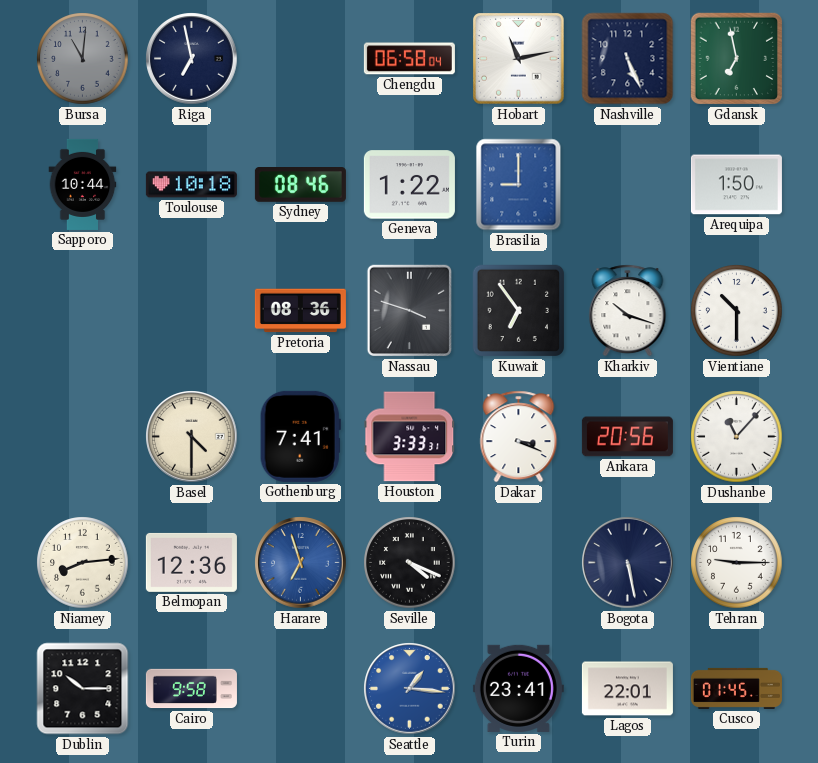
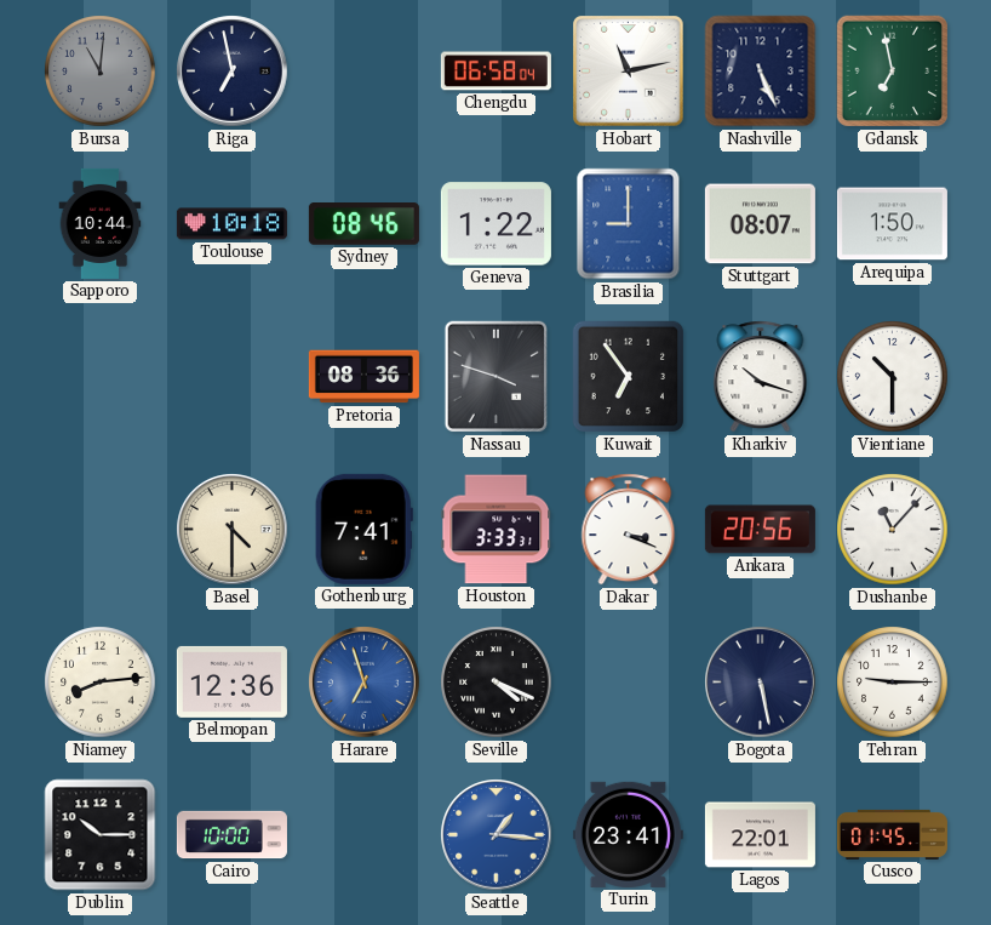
Stuttgart: none -> 08:07
Cairo: 9:58 -> 10:00
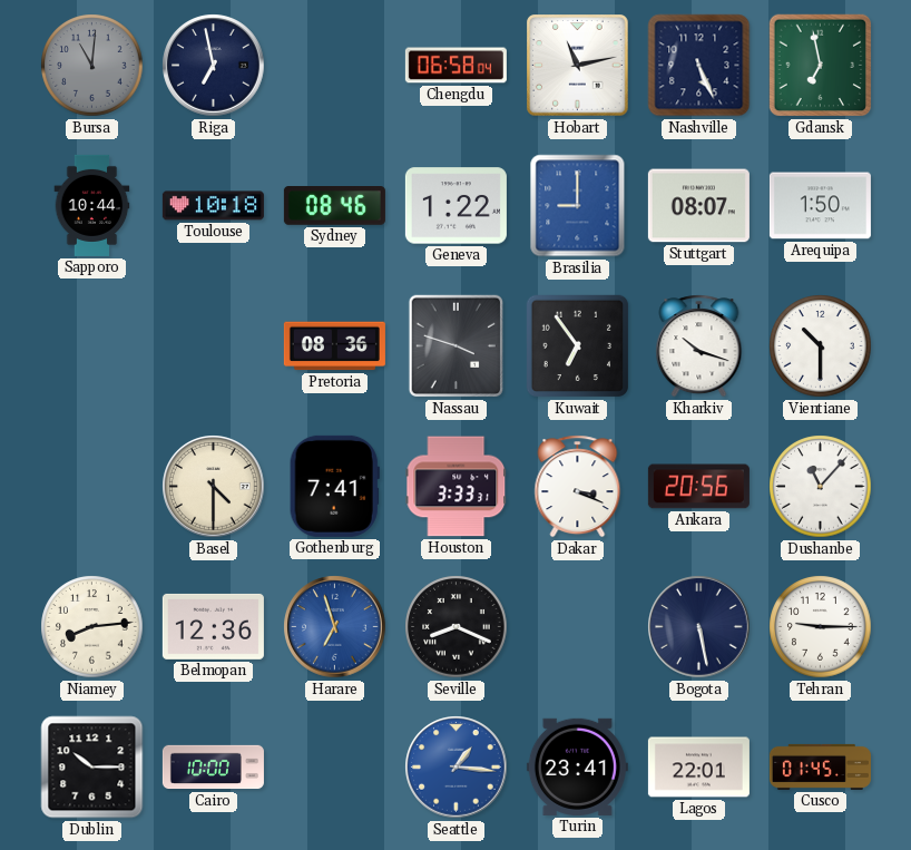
Seville: 4:19 -> 8:19
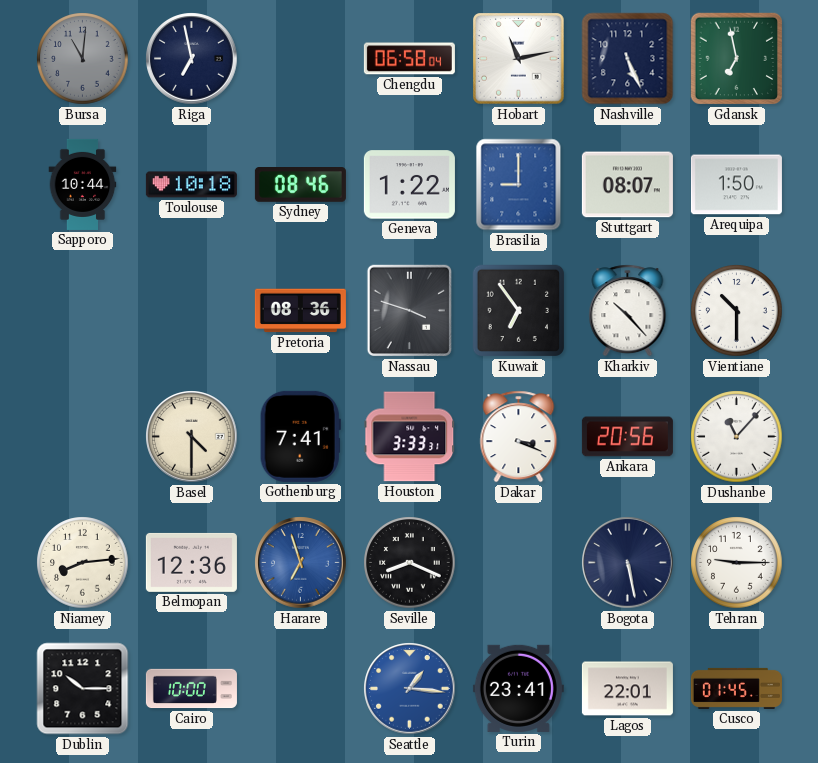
Kharkiv: 10:18 -> 10:23
